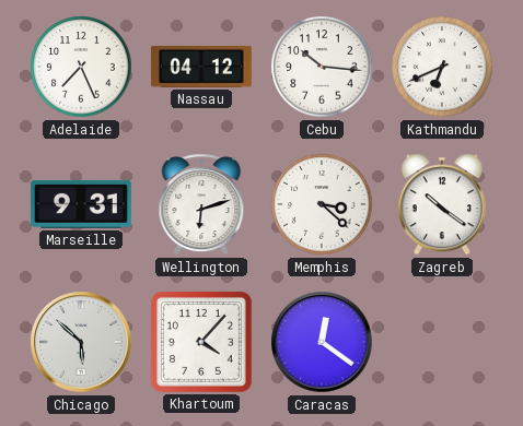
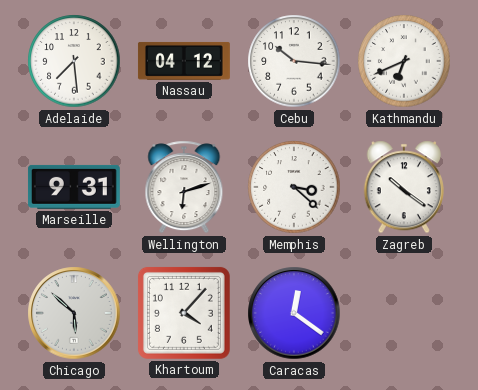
Adelaide: 7:26 -> 7:29
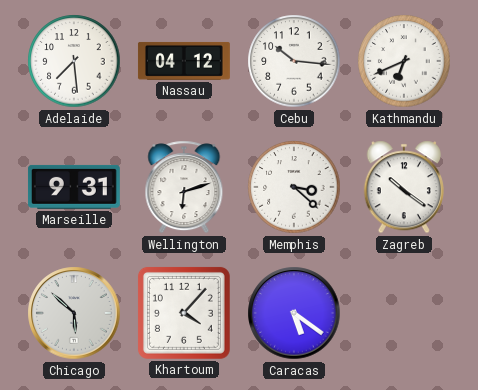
Caracas: 12:21 -> 5:21
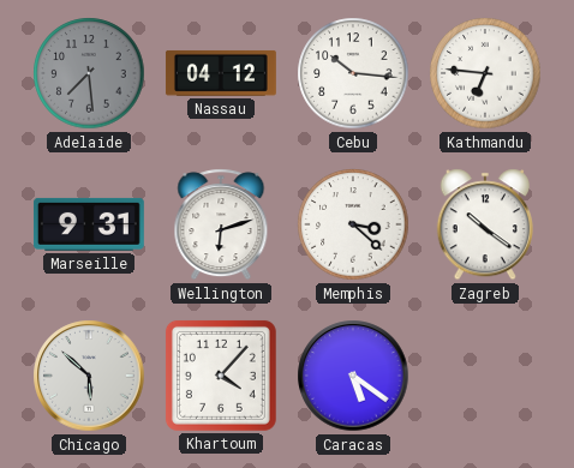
Adelaide dial: white -> grey
Kathmandu: 6:41 -> 6:46
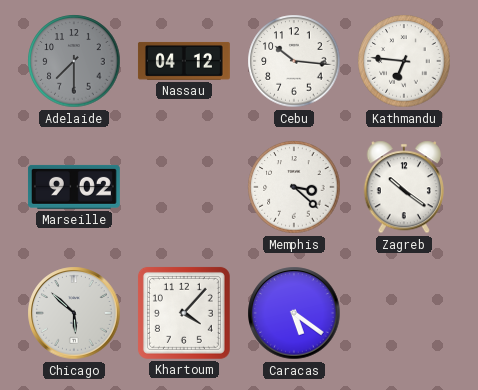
Adelaide: 7:29 -> 7:30
Marseille: 9:31 -> 9:02
Wellington: 6:12 -> none
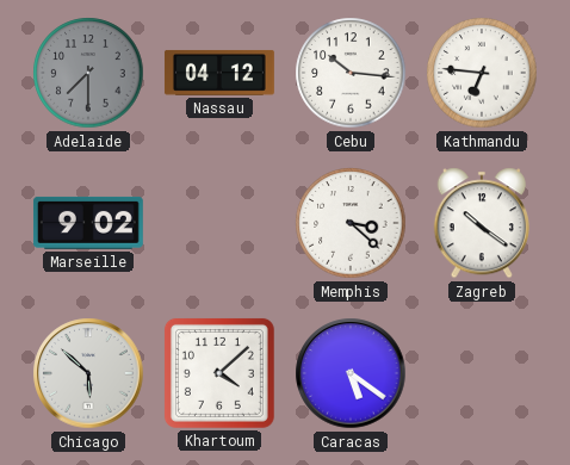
Khartoum: 4:07 -> 4:08
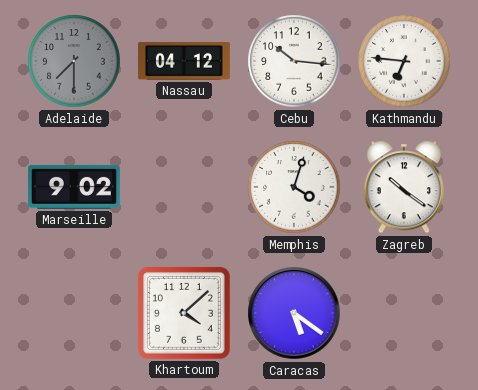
Memphis: 3:22 -> 4:03
Chicago: 5:52 -> none
